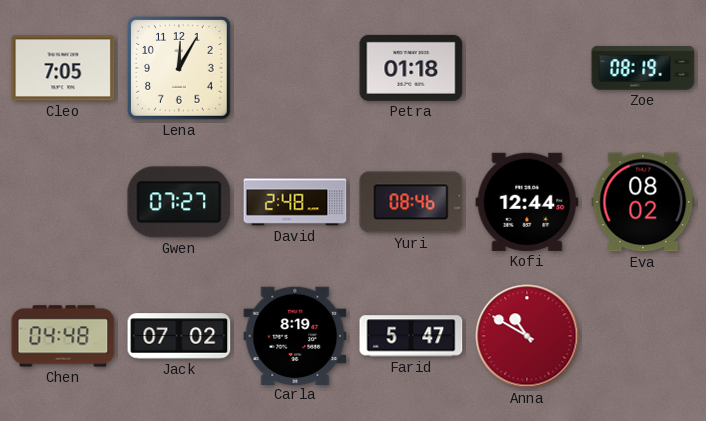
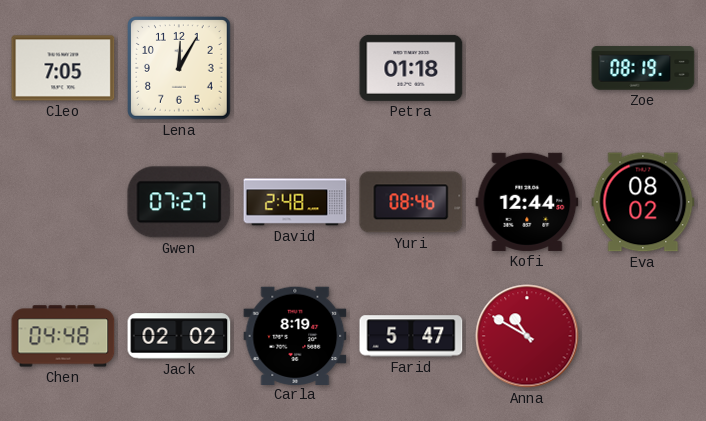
Jack: 07:02 -> 02:02
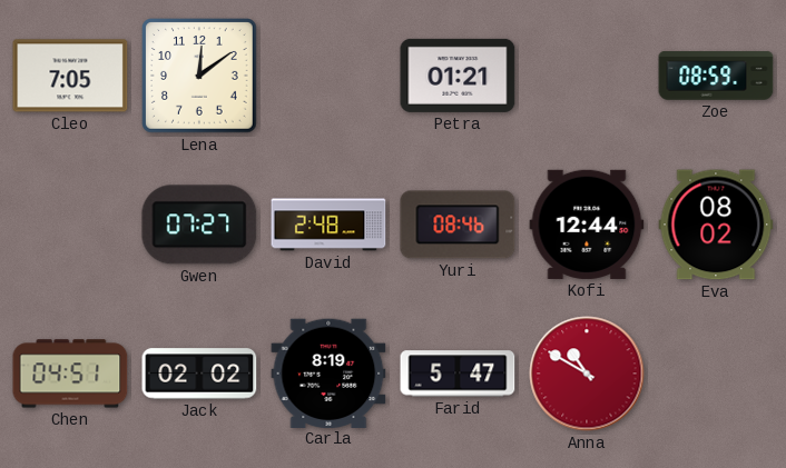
Lena: 12:05 -> 12:09
Petra: 01:18 -> 01:21
Zoe: 08:19 -> 08:59
Chen: 04:48 -> 04:51
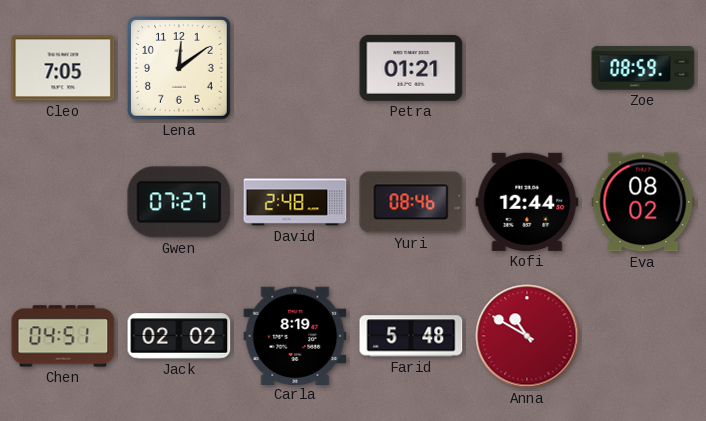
Farid: 5:47 -> 5:48
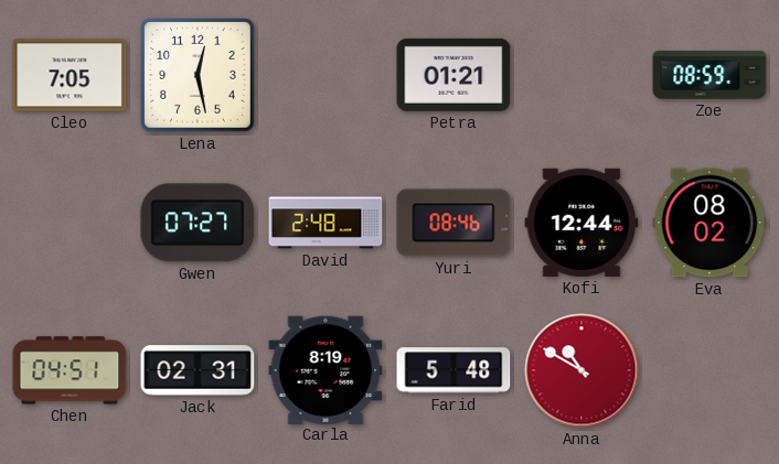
Lena: 12:09 -> 12:28
Jack: 02:02 -> 02:31
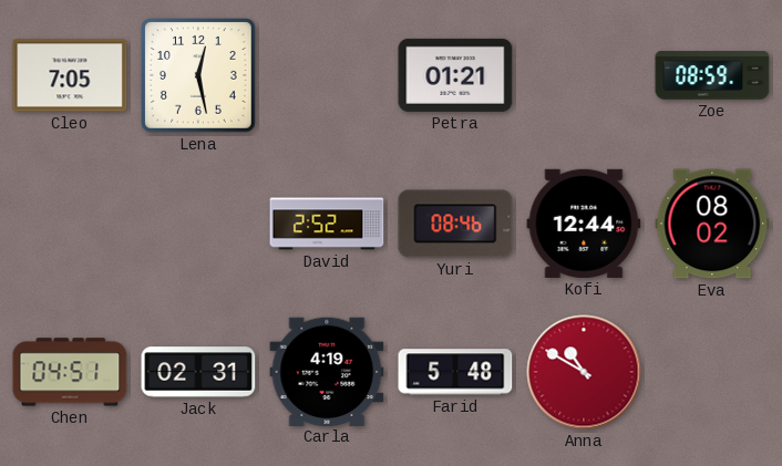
Gwen: 07:27 -> none
David: 2:48 -> 2:52
Carla: 8:19 -> 4:19
